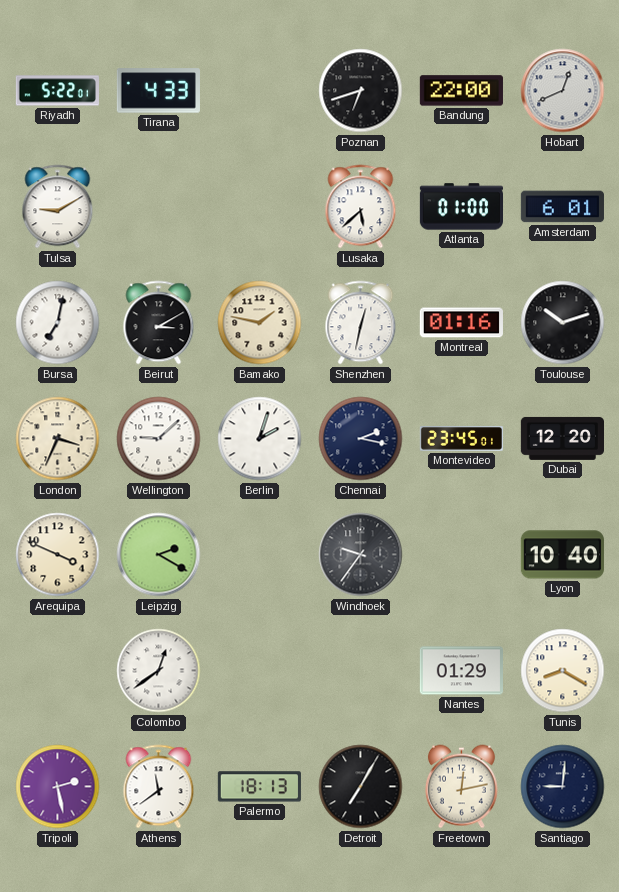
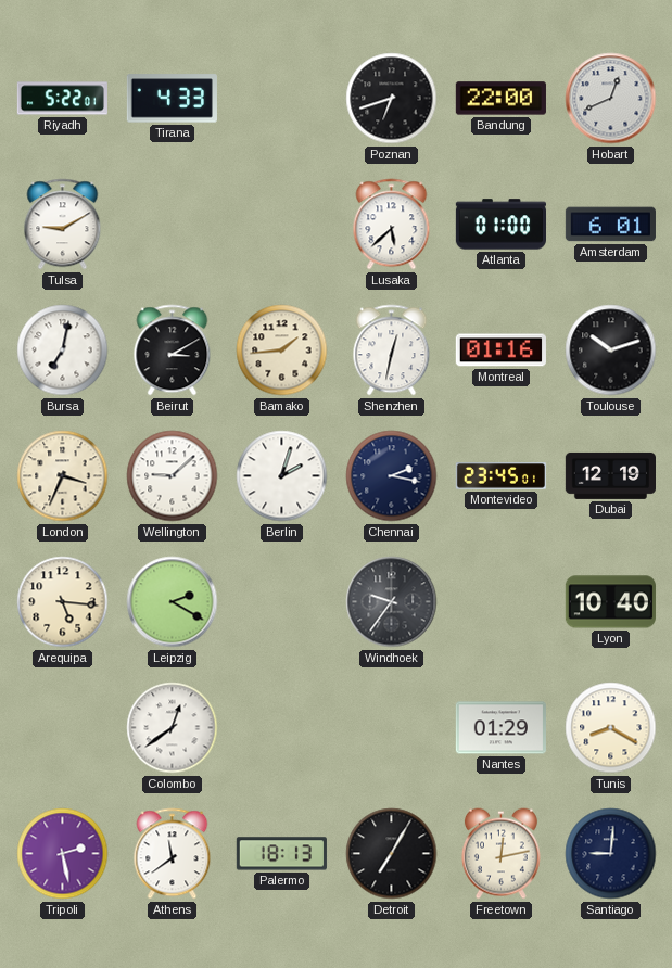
Bamako: 1:47 -> 1:44
Dubai: 12:20 -> 12:19
Arequipa: 3:49 -> 5:16
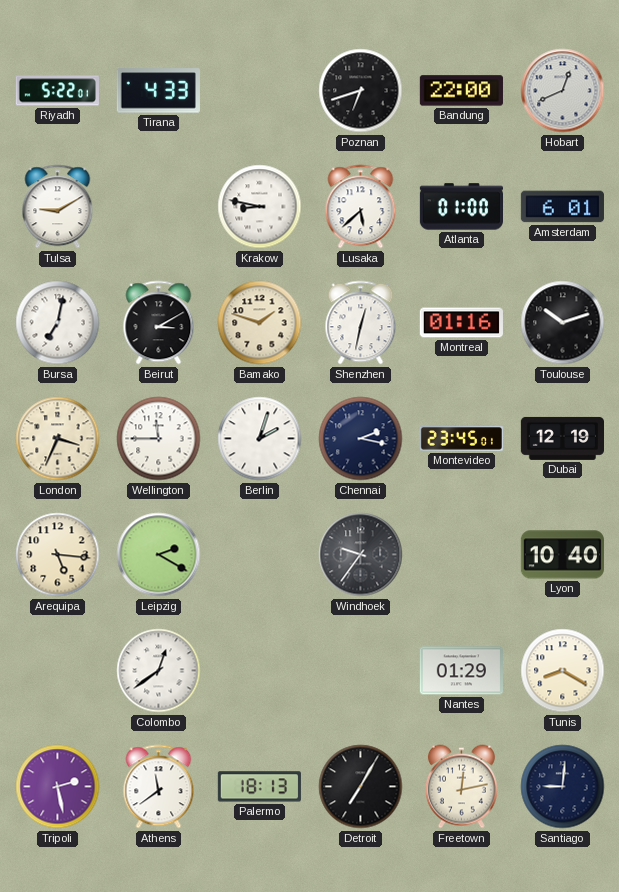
Krakow: none -> 8:47
Bamako: 1:44 -> 1:48
Wellington: 9:08 -> 11:45
